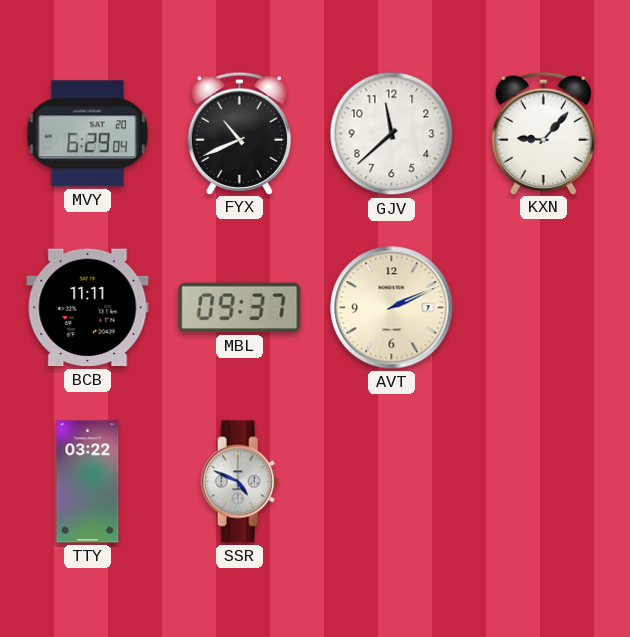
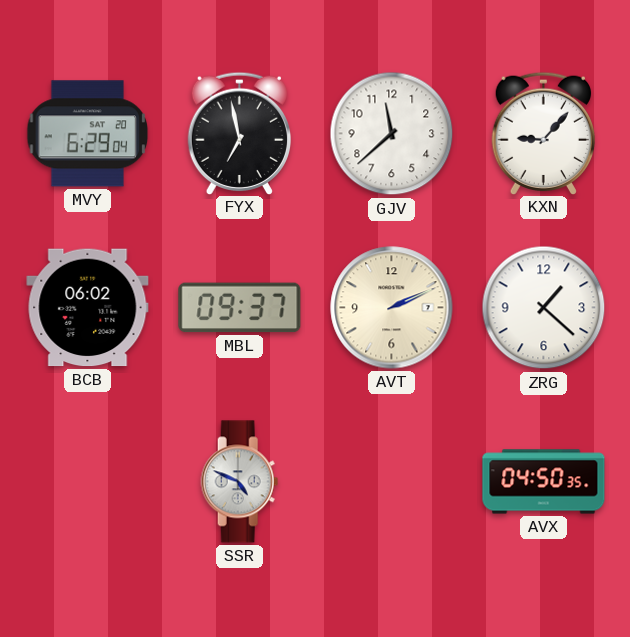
FYX: 10:41 -> 6:58
BCB: 11:11 -> 06:02
ZRG: none -> 1:22
TTY: 03:22 -> none
AVX: none -> 04:50
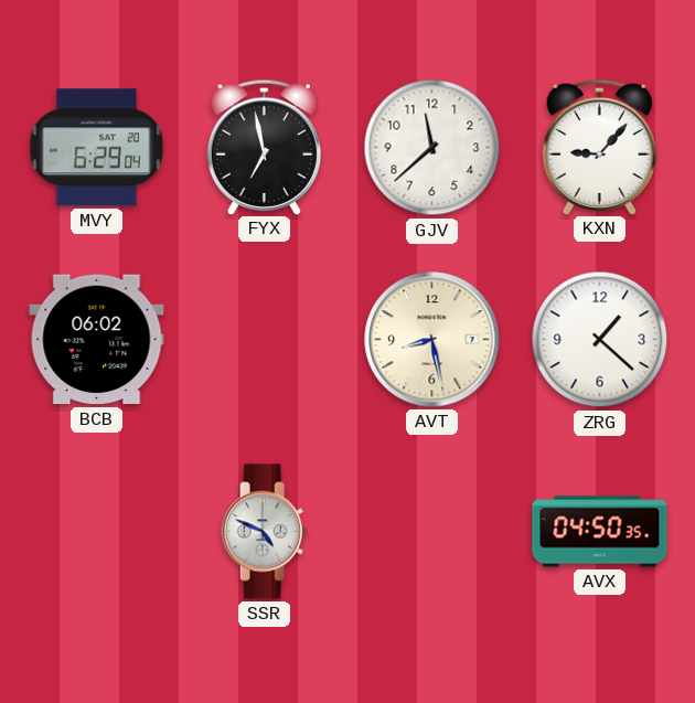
MBL: 09:37 -> none
AVT: 2:11 -> 8:28
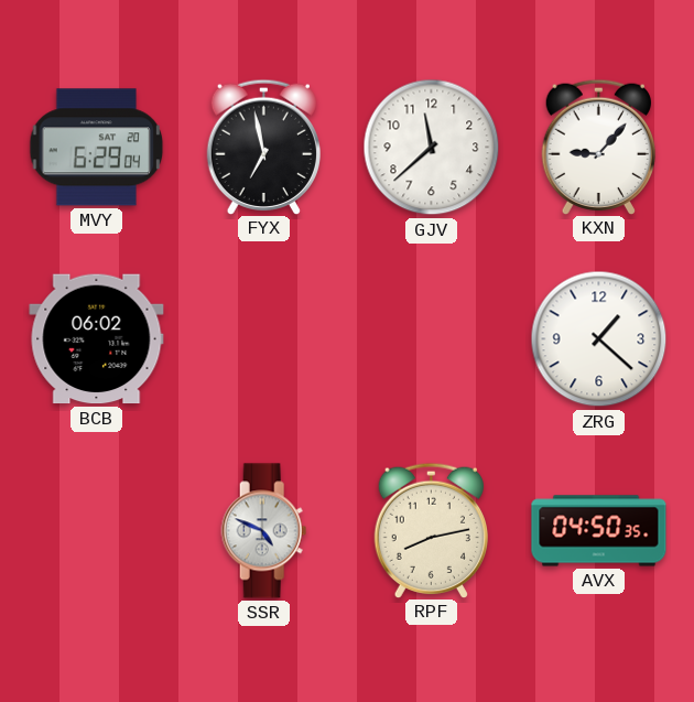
AVT: 8:28 -> none
RPF: none -> 8:13
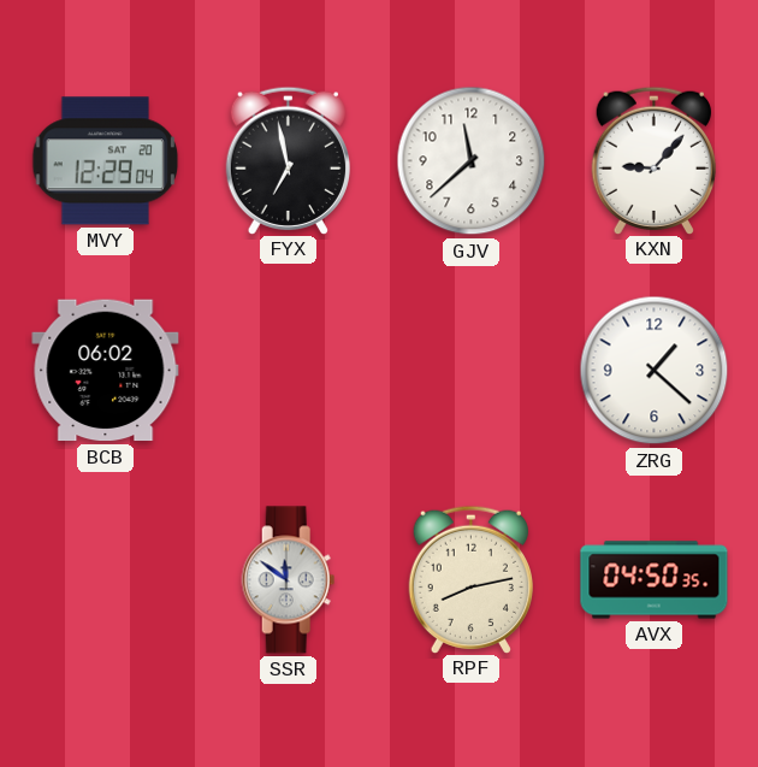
MVY: 6:29 -> 12:29
SSR: 4:49 -> 11:51
